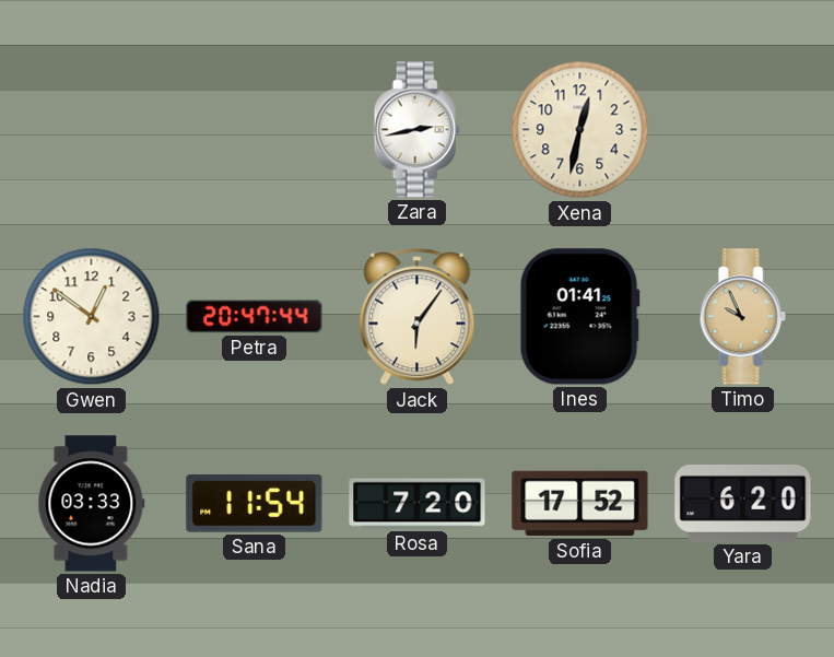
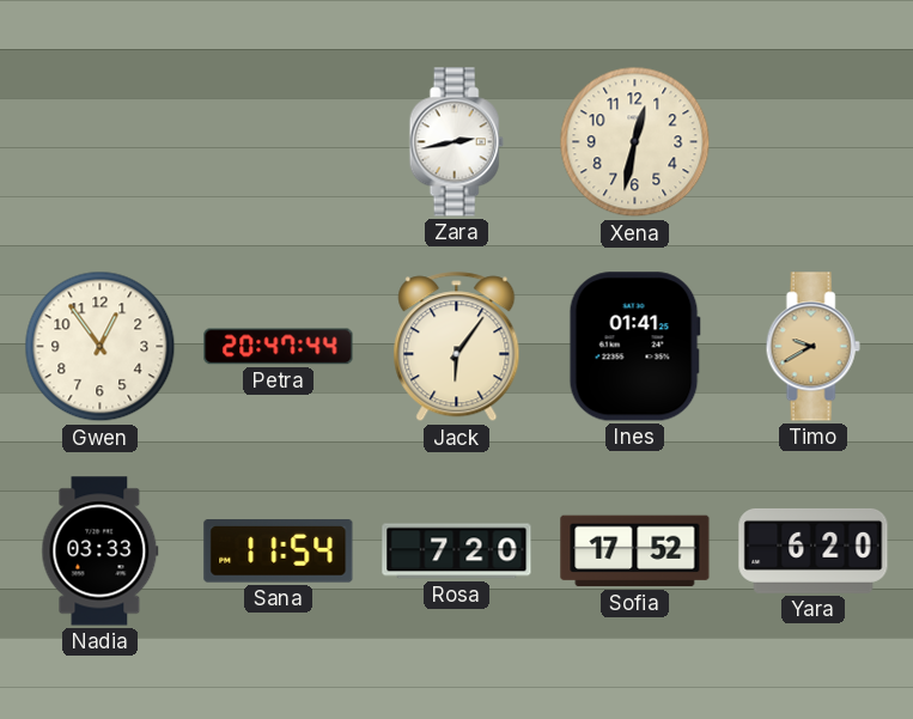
Gwen: 12:51 -> 12:54
Timo: 9:56 -> 9:40
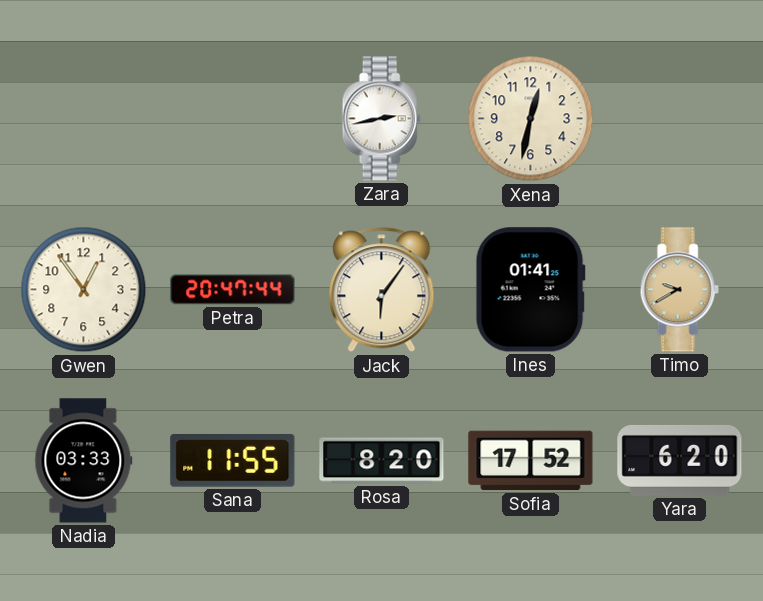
Sana: 11:54 -> 11:55
Rosa: 7:20 -> 8:20
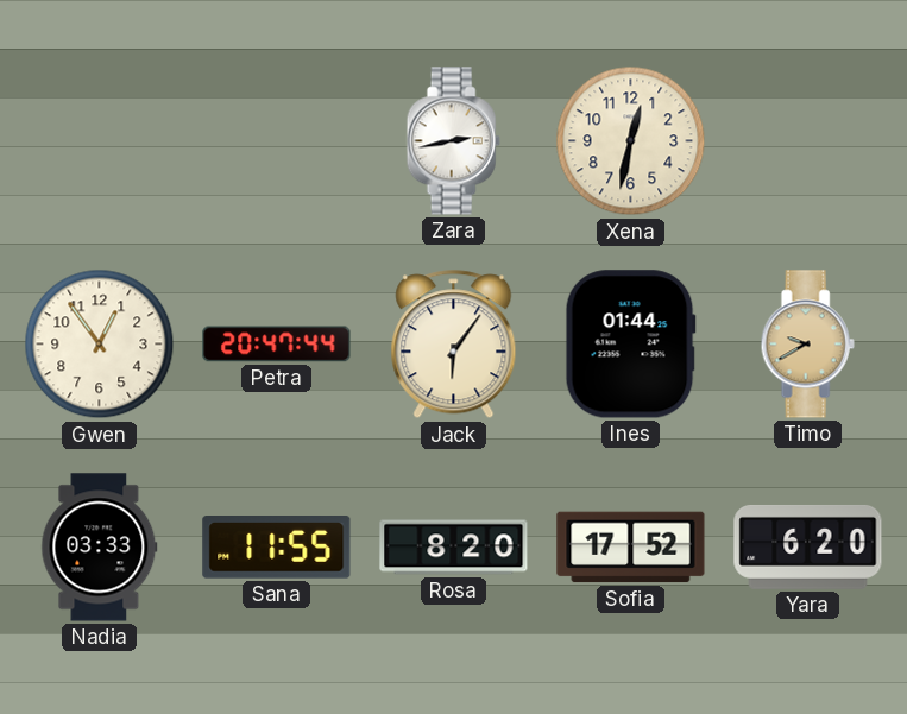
Ines: 01:41 -> 01:44
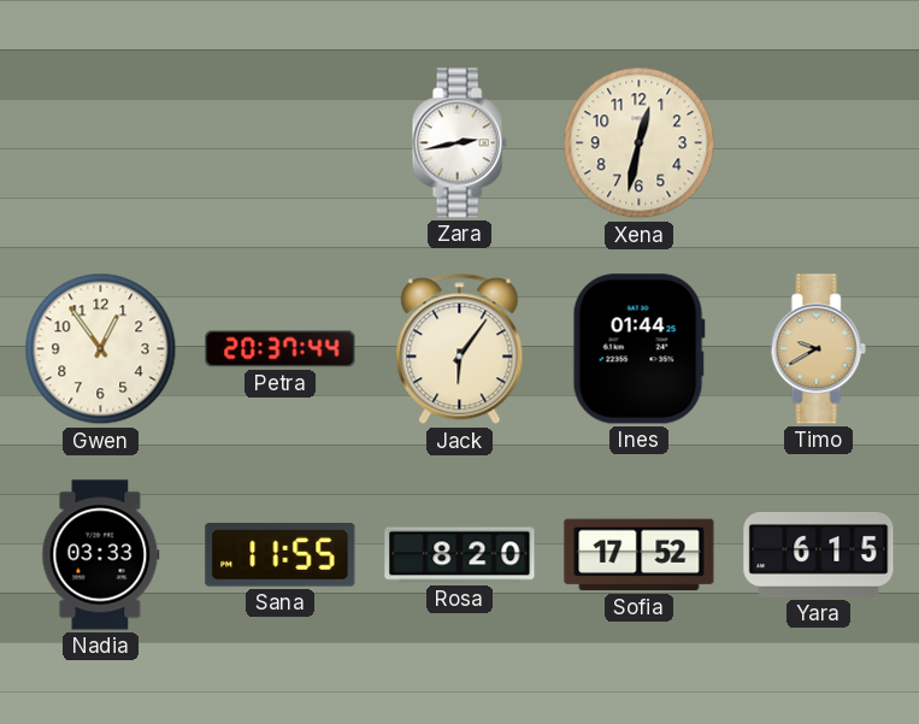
Petra: 20:47 -> 20:37
Yara: 6:20 -> 6:15
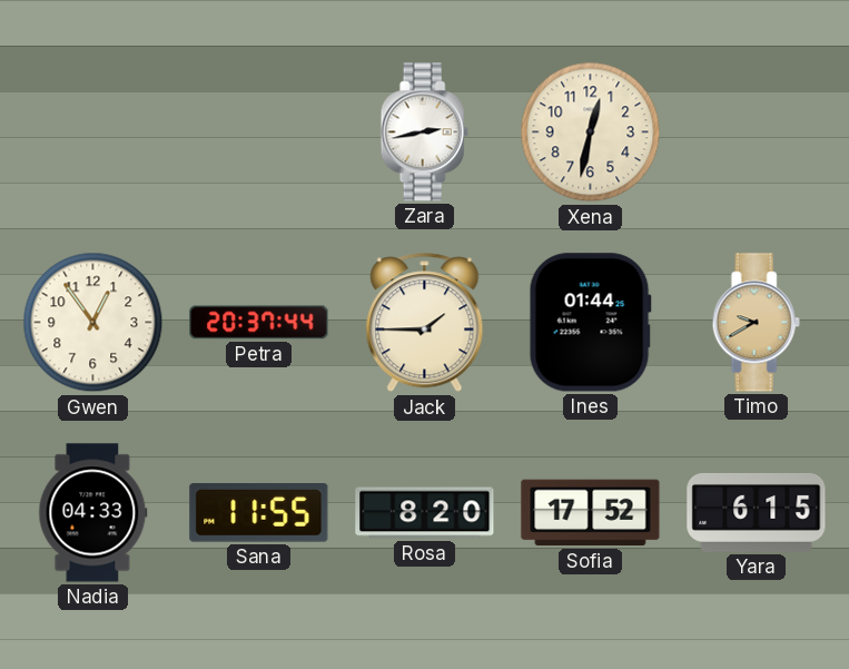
Jack: 6:06 -> 1:45
Nadia: 03:33 -> 04:33
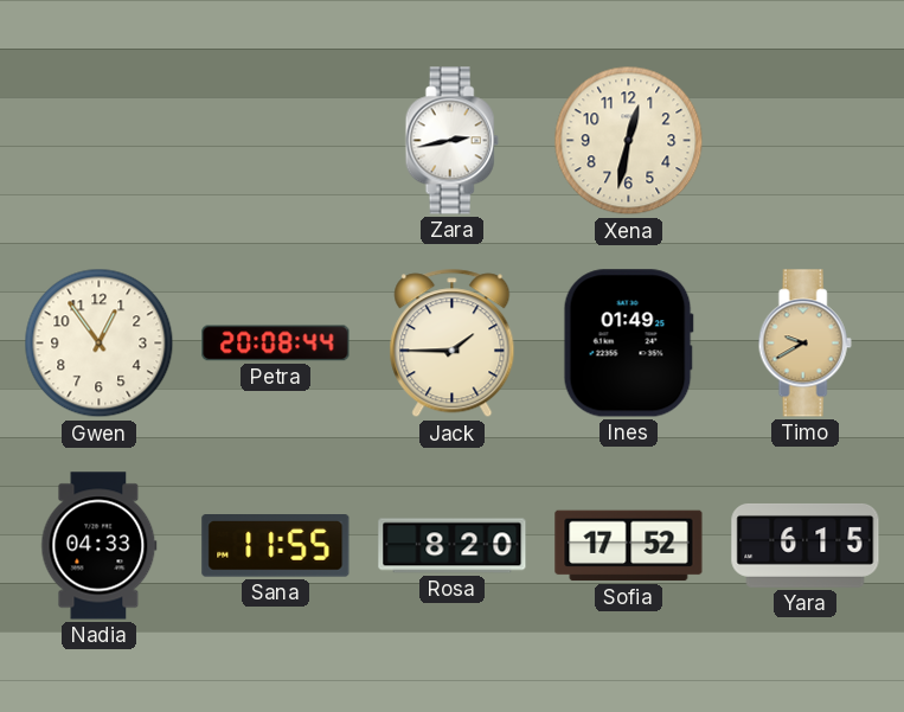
Petra: 20:37 -> 20:08
Ines: 01:44 -> 01:49
